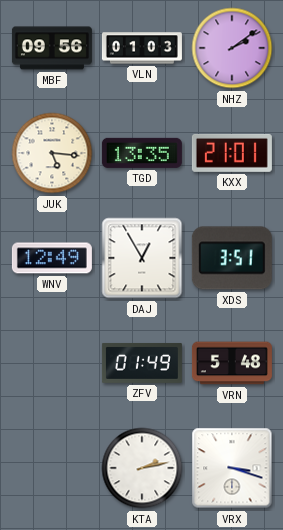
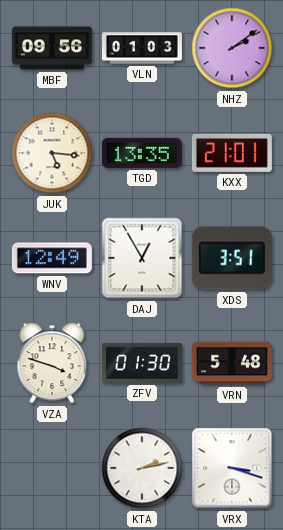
VZA: none -> 3:48
ZFV: 01:49 -> 01:30
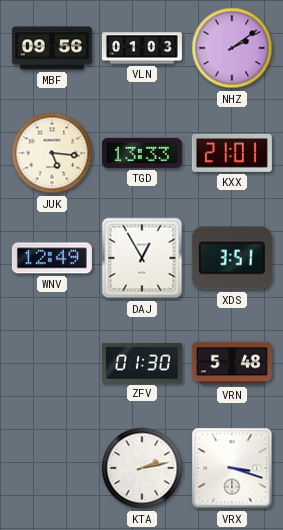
TGD: 13:35 -> 13:33
VZA: 3:48 -> none
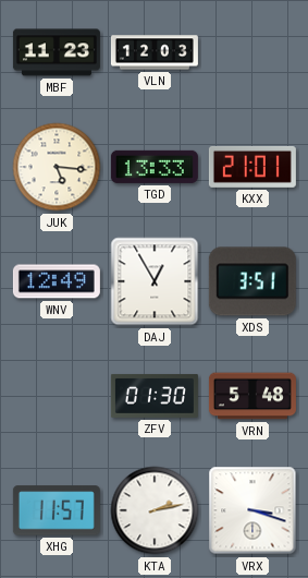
MBF: 09:56 -> 11:23
VLN: 01:03 -> 12:03
NHZ: 2:09 -> none
XHG: none -> 11:57
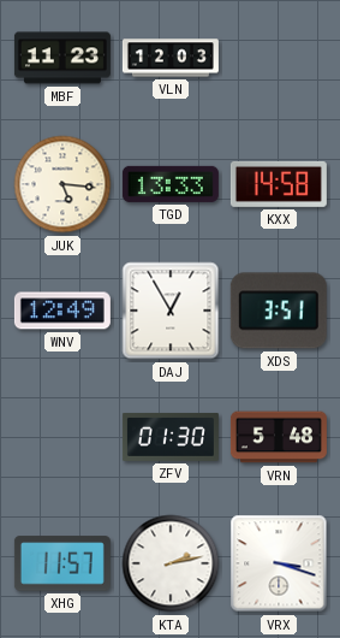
KXX: 21:01 -> 14:58
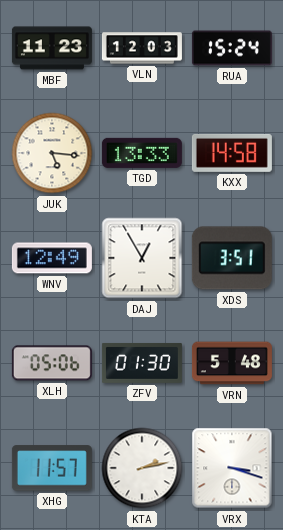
RUA: none -> 15:24
XLH: none -> 05:06
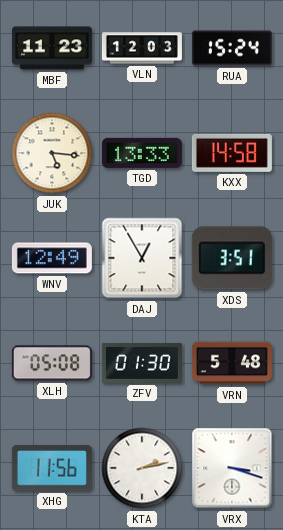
XLH: 05:06 -> 05:08
XHG: 11:57 -> 11:56
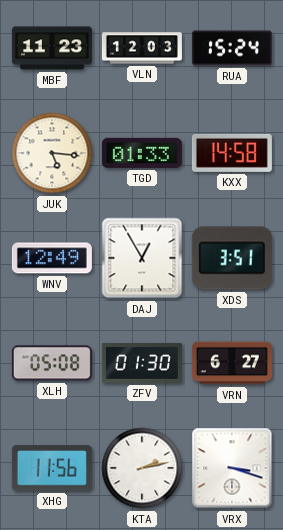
TGD: 13:33 -> 01:33
VRN: 5:48 -> 6:27
